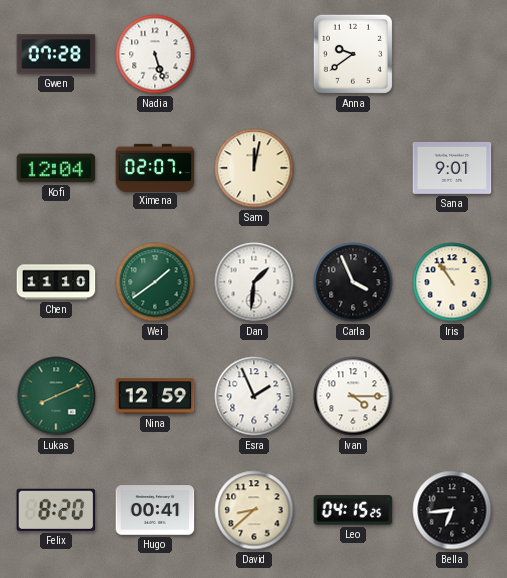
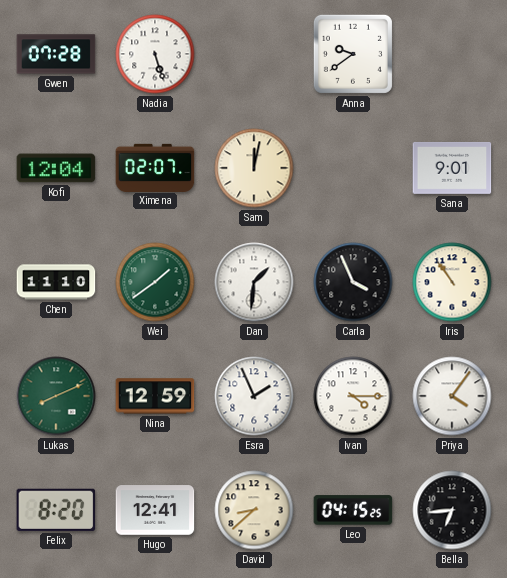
Priya: none -> 4:06
Hugo: 00:41 -> 12:41
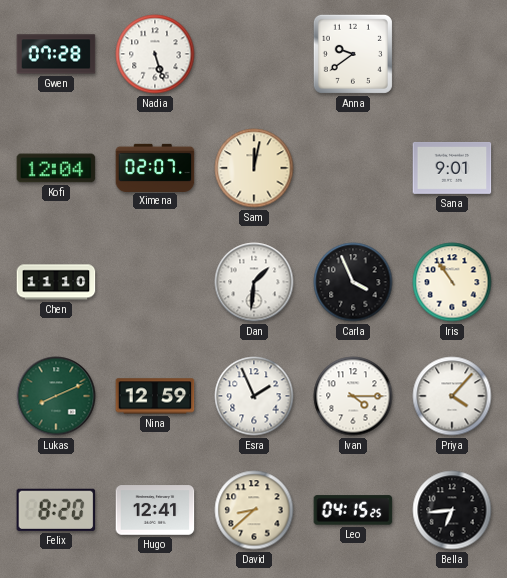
Wei: 1:39 -> none
Priya: 4:06 -> 4:07
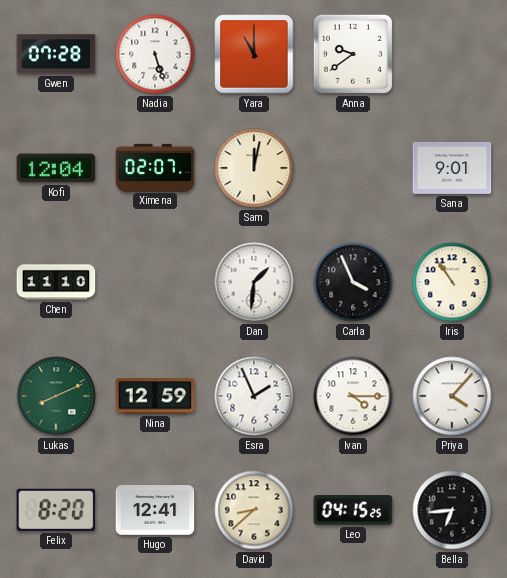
Yara: none -> 11:00
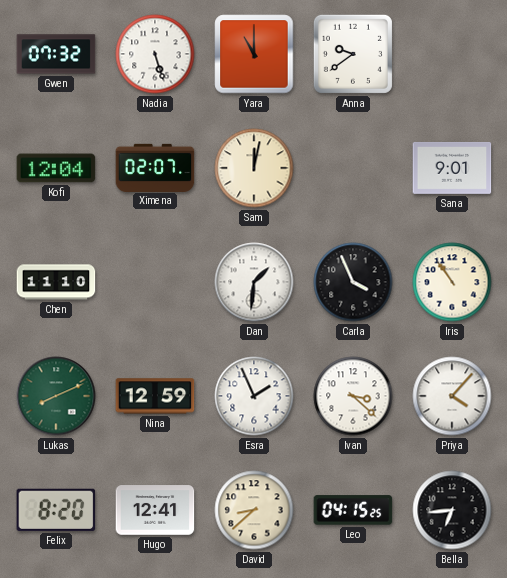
Gwen: 07:28 -> 07:32
Ivan: 4:15 -> 3:22
